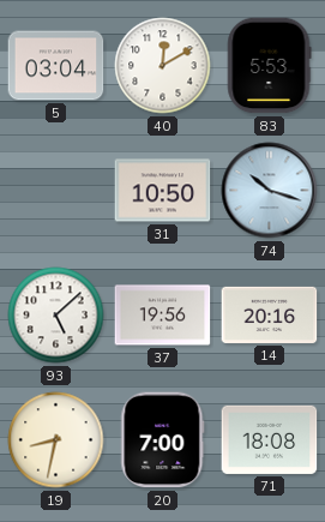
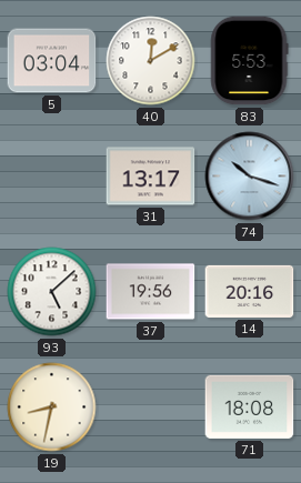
31: 10:50 -> 13:17
20: 7:00 -> none
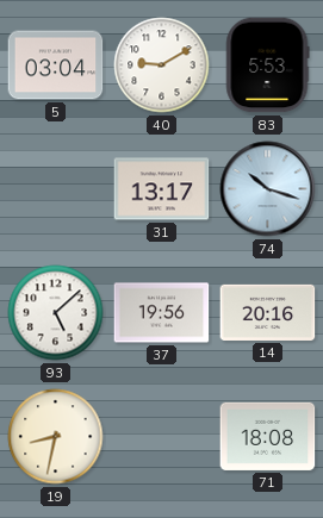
40: 12:10 -> 9:10
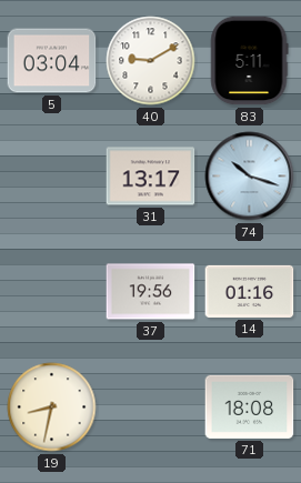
83: 5:53 -> 5:11
93: 5:08 -> none
14: 20:16 -> 01:16
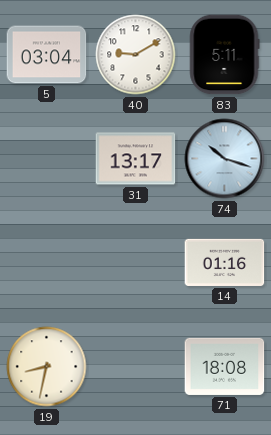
37: 19:56 -> none
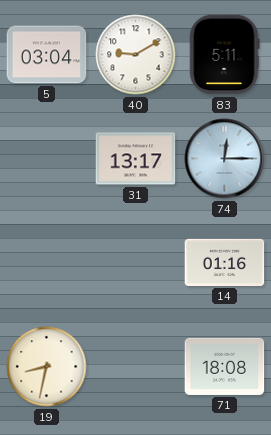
74: 10:18 -> 12:15
